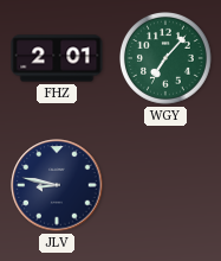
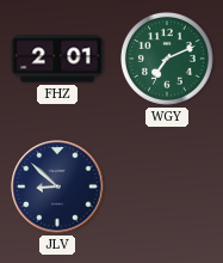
WGY: 7:07 -> 7:11
JLV: 8:47 -> 8:52
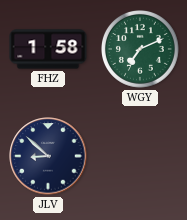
FHZ: 2:01 -> 1:58
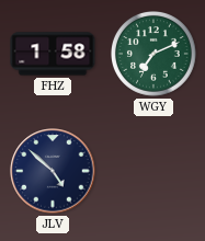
JLV: 8:52 -> 4:52
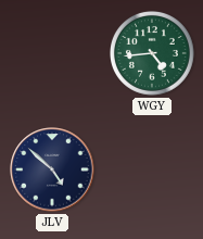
FHZ: 1:58 -> none
WGY: 7:11 -> 4:44
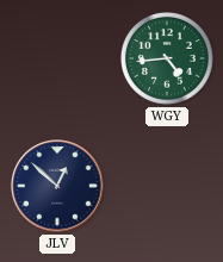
JLV: 4:52 -> 12:52
